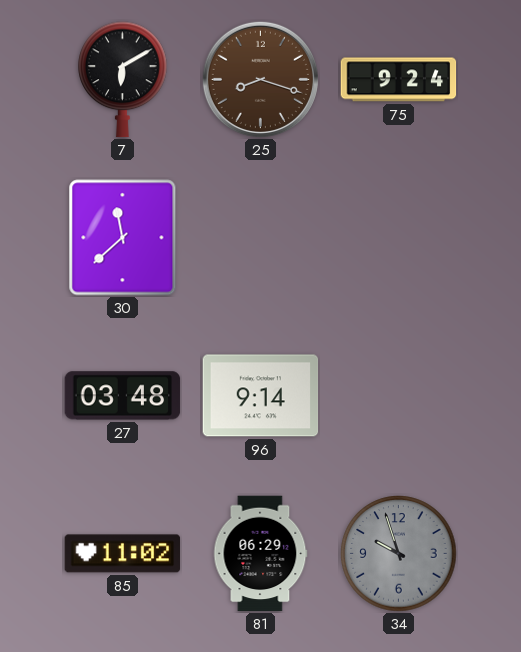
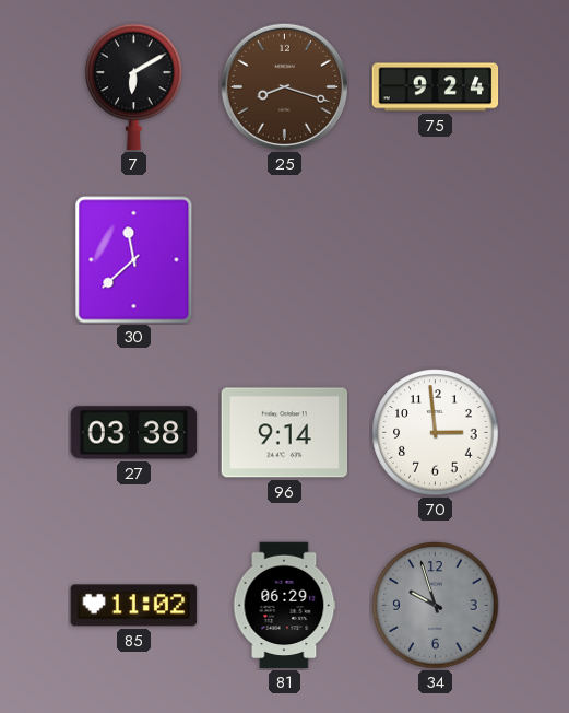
27: 03:48 -> 03:38
70: none -> 2:59
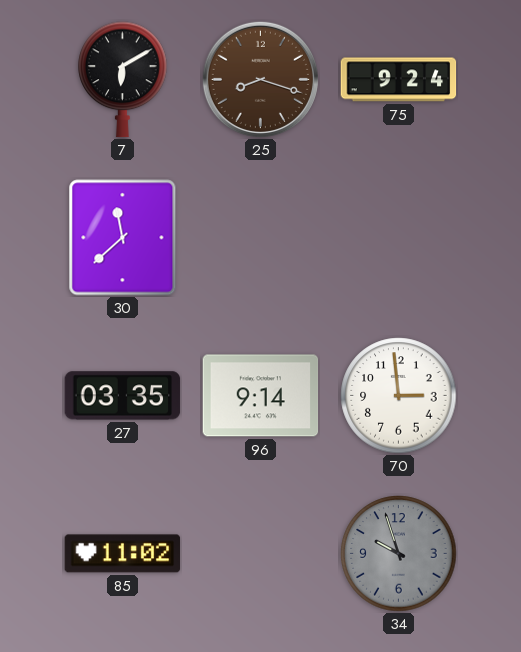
27: 03:38 -> 03:35
81: 06:29 -> none
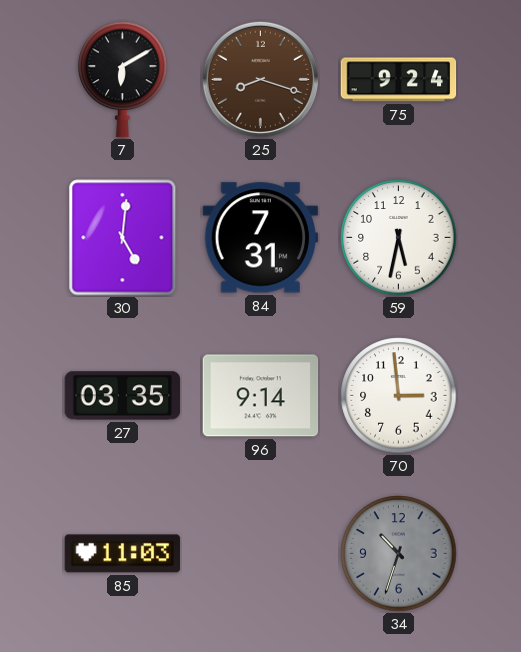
30: 11:38 -> 5:01
84: none -> 7:31
59: none -> 5:32
85: 11:02 -> 11:03
34: 9:57 -> 10:33
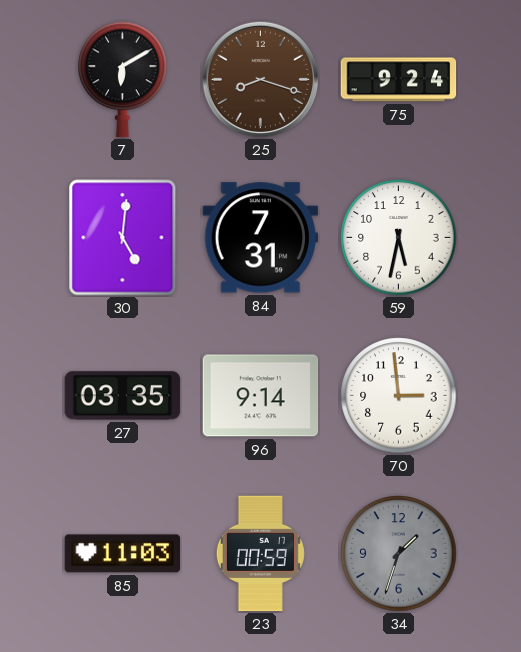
23: none -> 00:59
34: 10:33 -> 1:33
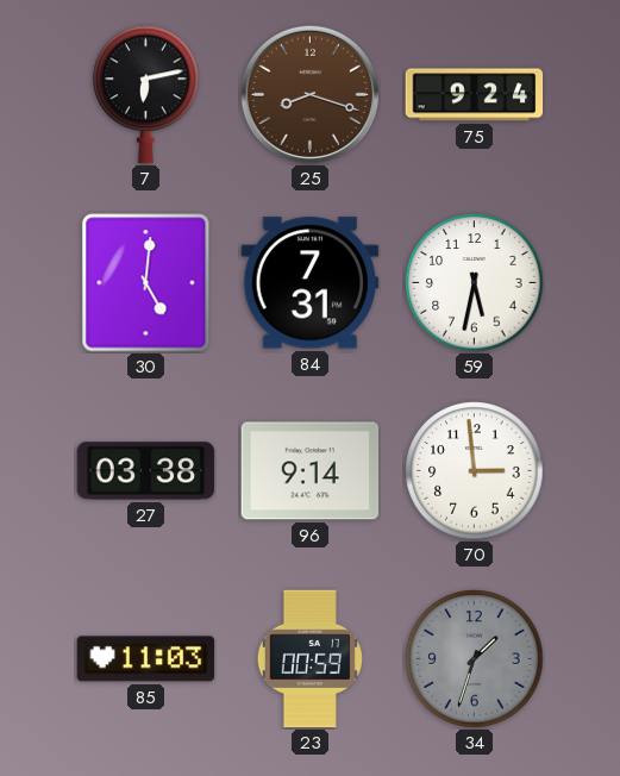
7: 6:10 -> 6:13
27: 03:35 -> 03:38
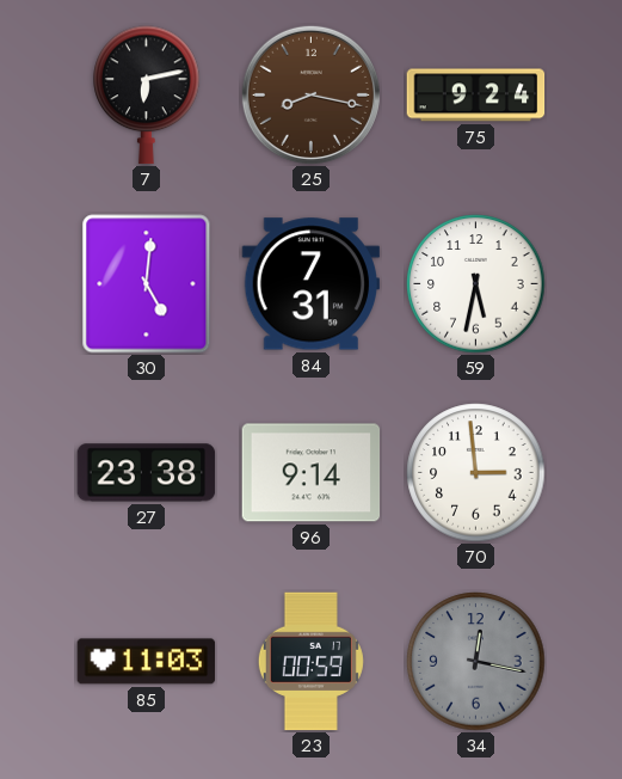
25: 8:18 -> 8:17
27: 03:38 -> 23:38
34: 1:33 -> 12:17
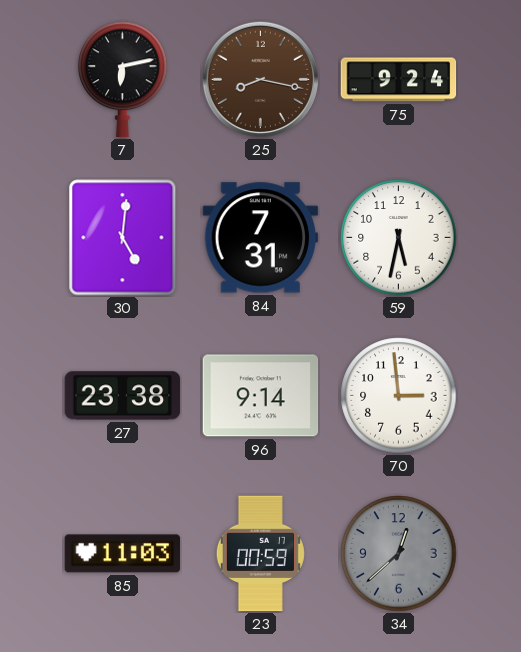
34: 12:17 -> 12:38
